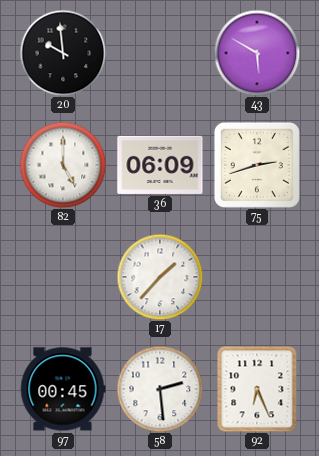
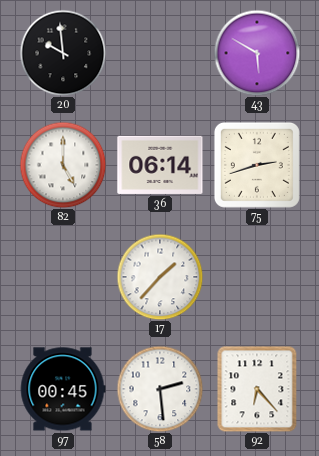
36: 06:09 -> 06:14
92: 6:26 -> 6:23
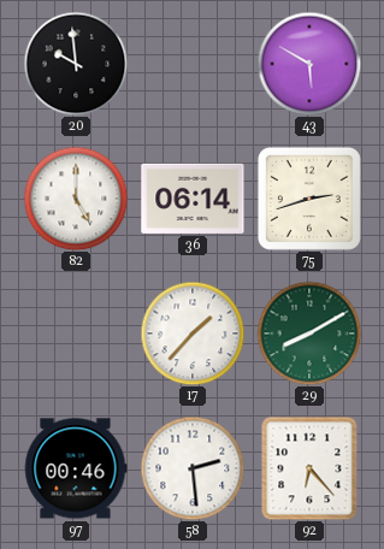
29: none -> 8:10
97: 00:45 -> 00:46
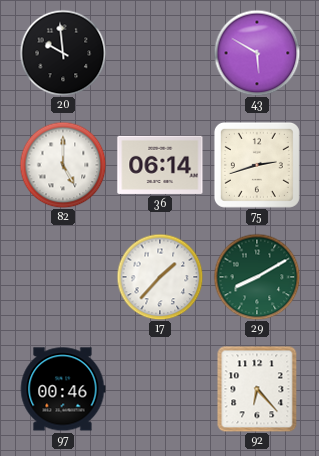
58: 2:29 -> none
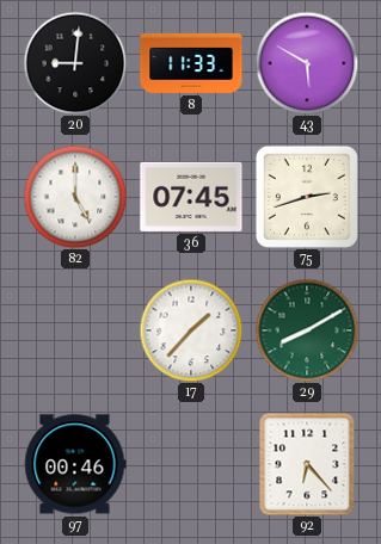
20: 9:59 -> 9:01
8: none -> 11:33
36: 06:14 -> 07:45
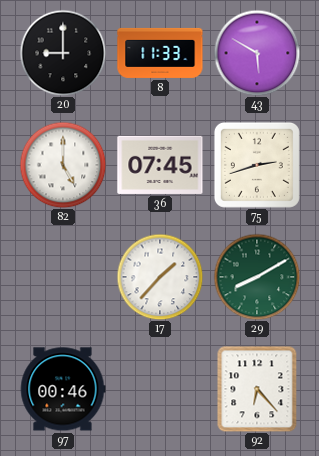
20: 9:01 -> 9:00
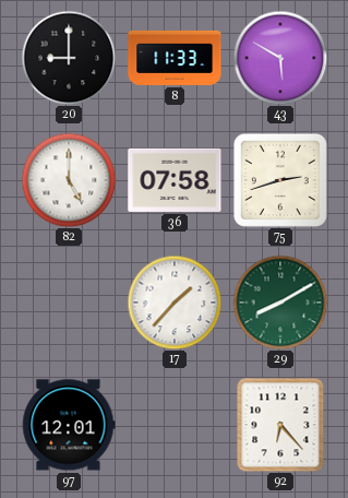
36: 07:45 -> 07:58
97: 00:46 -> 12:01
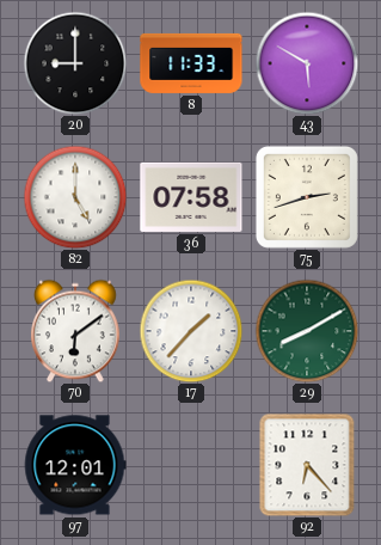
70: none -> 6:09
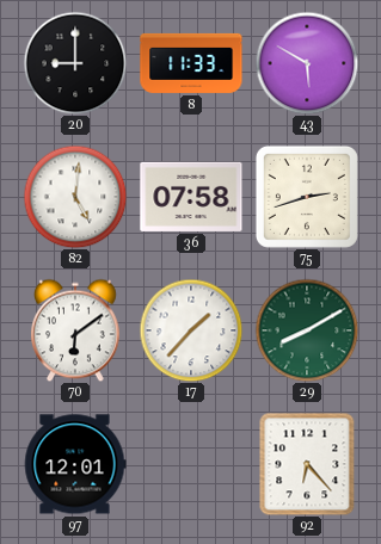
82: 5:00 -> 5:01
